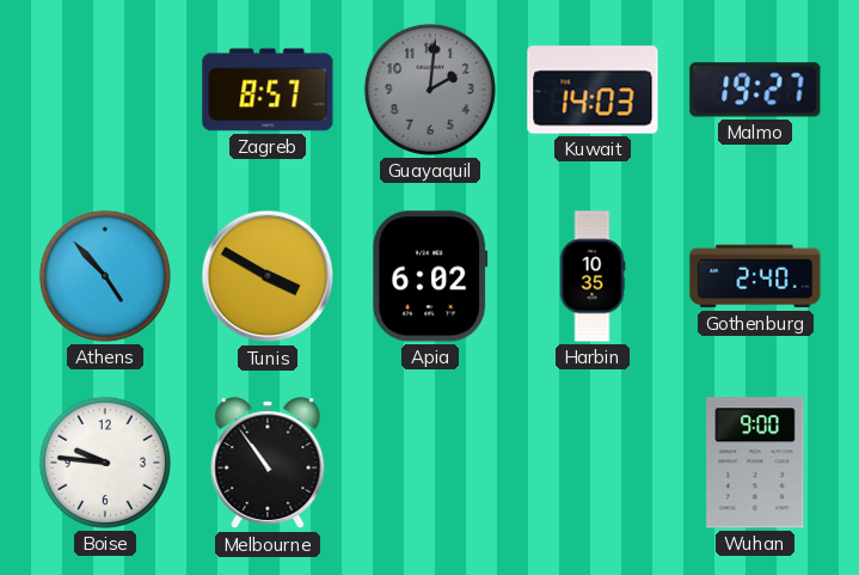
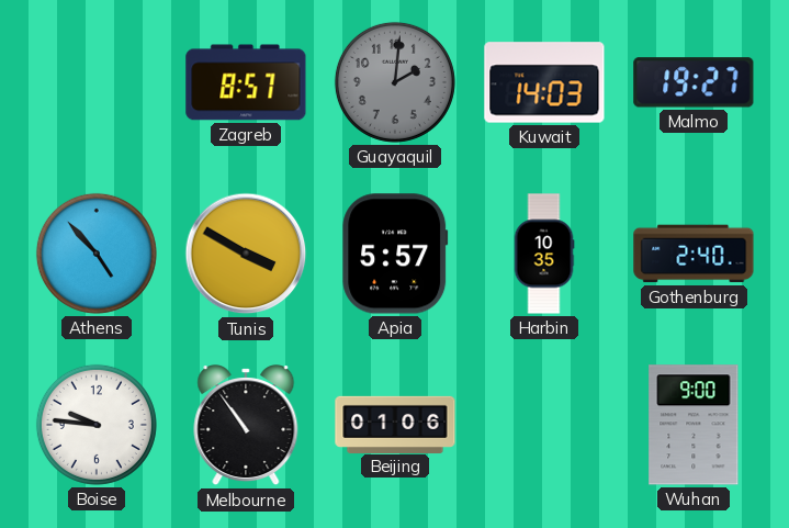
Apia: 6:02 -> 5:57
Beijing: none -> 01:06
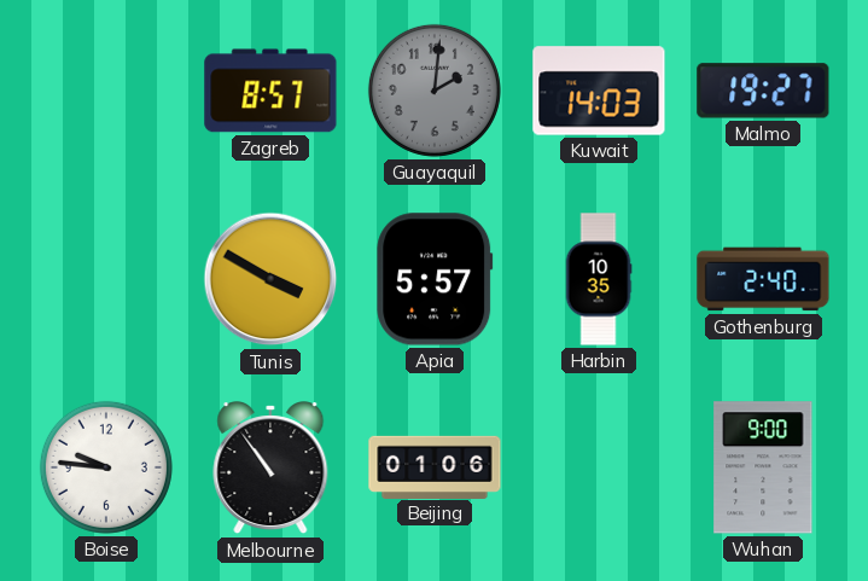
Athens: 4:53 -> none
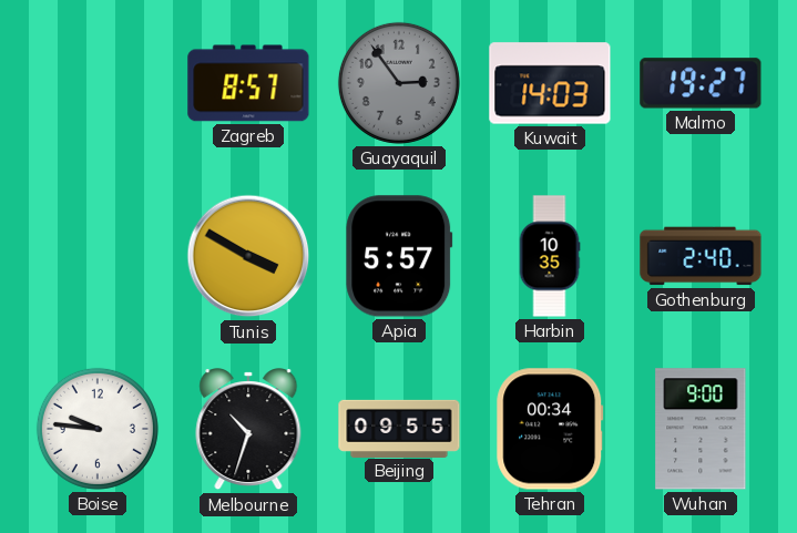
Guayaquil: 2:01 -> 2:54
Melbourne: 10:54 -> 10:33
Beijing: 01:06 -> 09:55
Tehran: none -> 00:34
